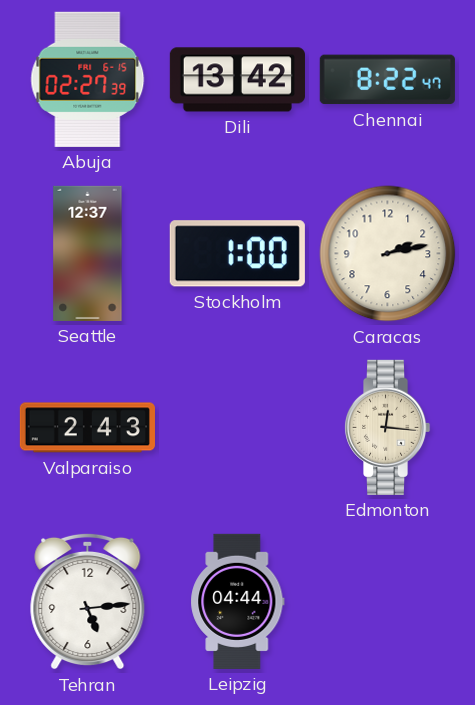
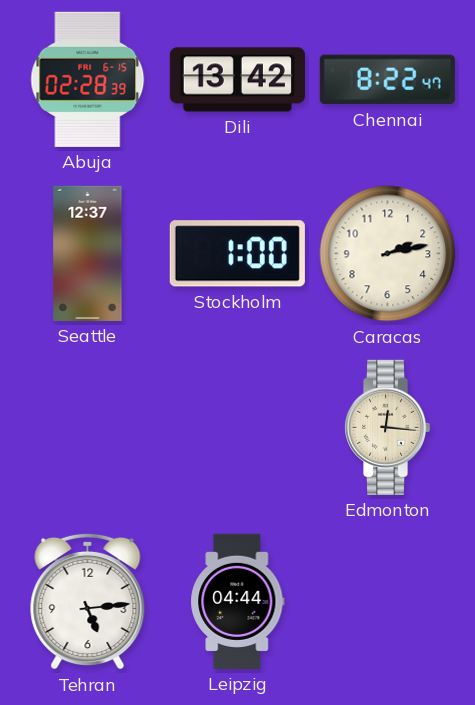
Abuja: 02:27 -> 02:28
Valparaiso: 2:43 -> none
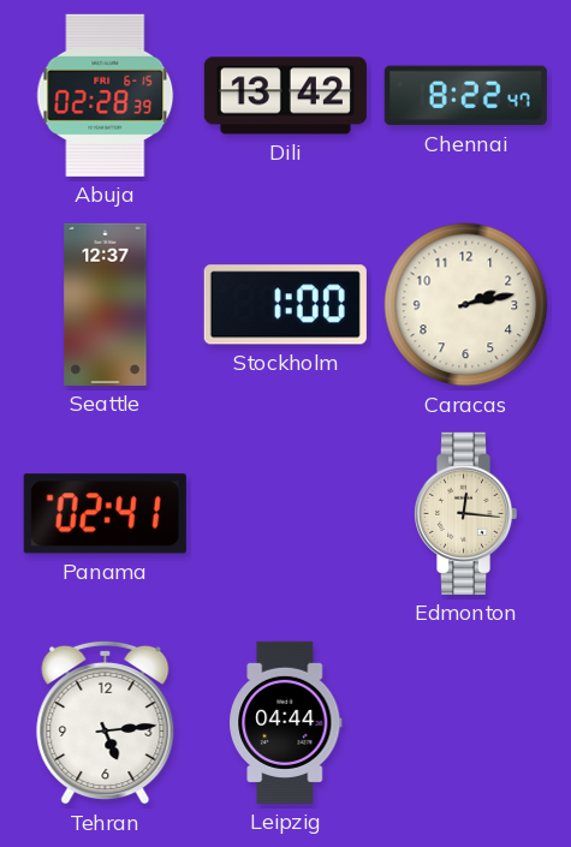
Panama: none -> 02:41
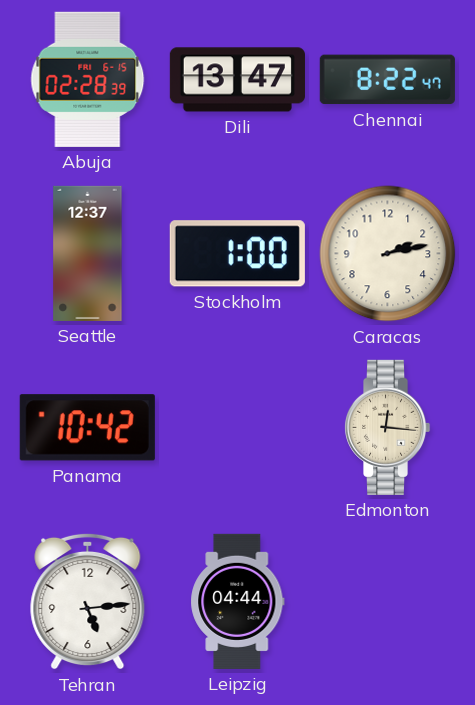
Dili: 13:42 -> 13:47
Panama: 02:41 -> 10:42
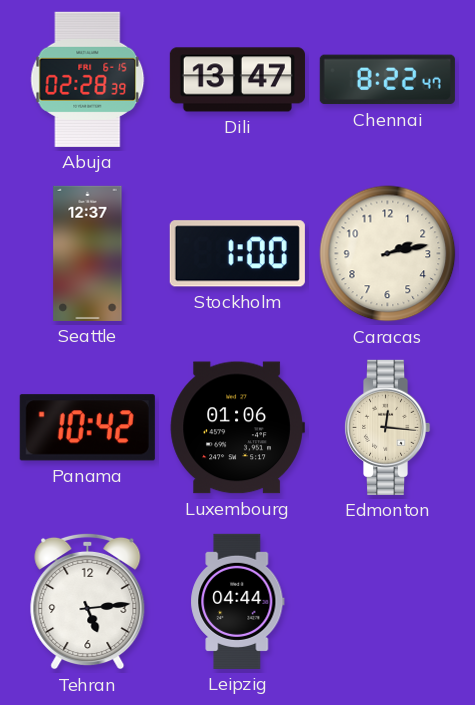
Luxembourg: none -> 01:06
